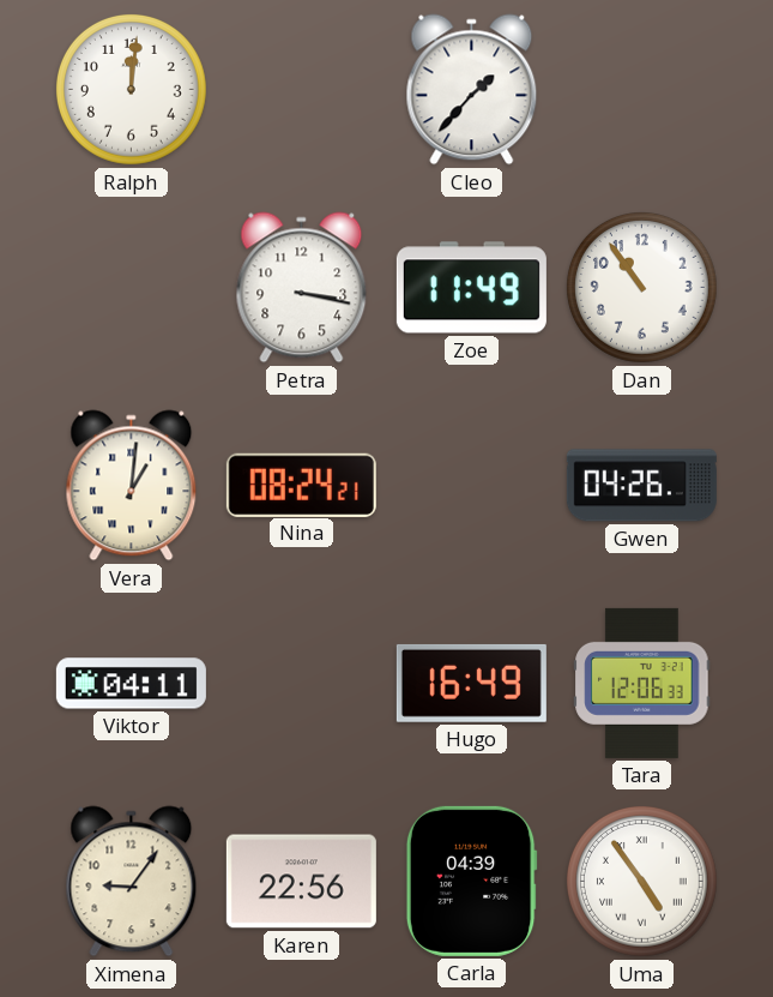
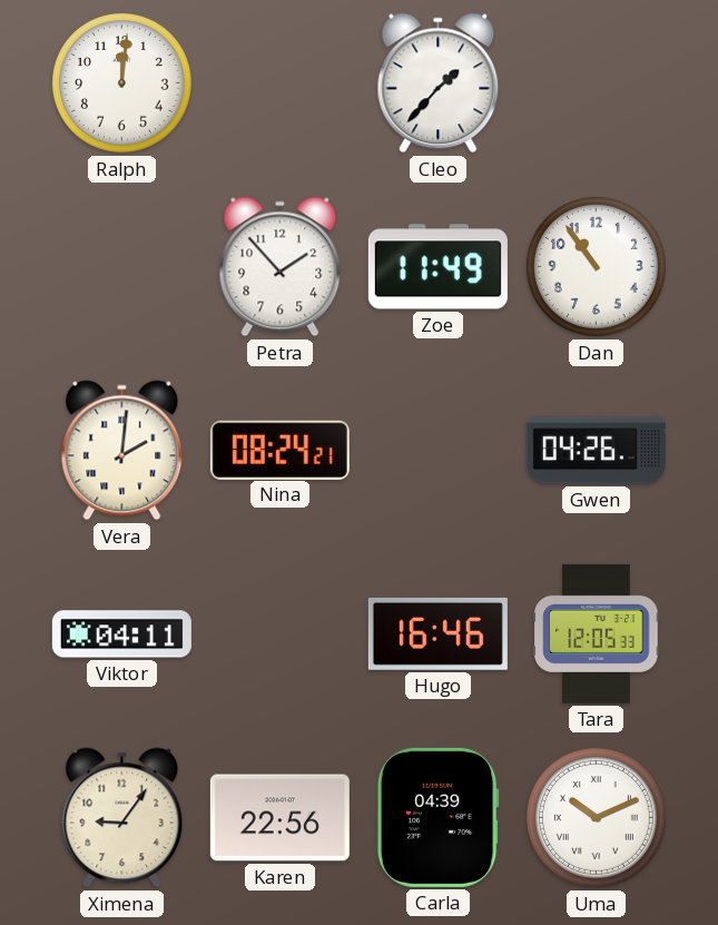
Petra: 3:17 -> 1:53
Vera: 1:01 -> 2:01
Hugo: 16:49 -> 16:46
Tara: 12:06 -> 12:05
Uma: 4:54 -> 10:11
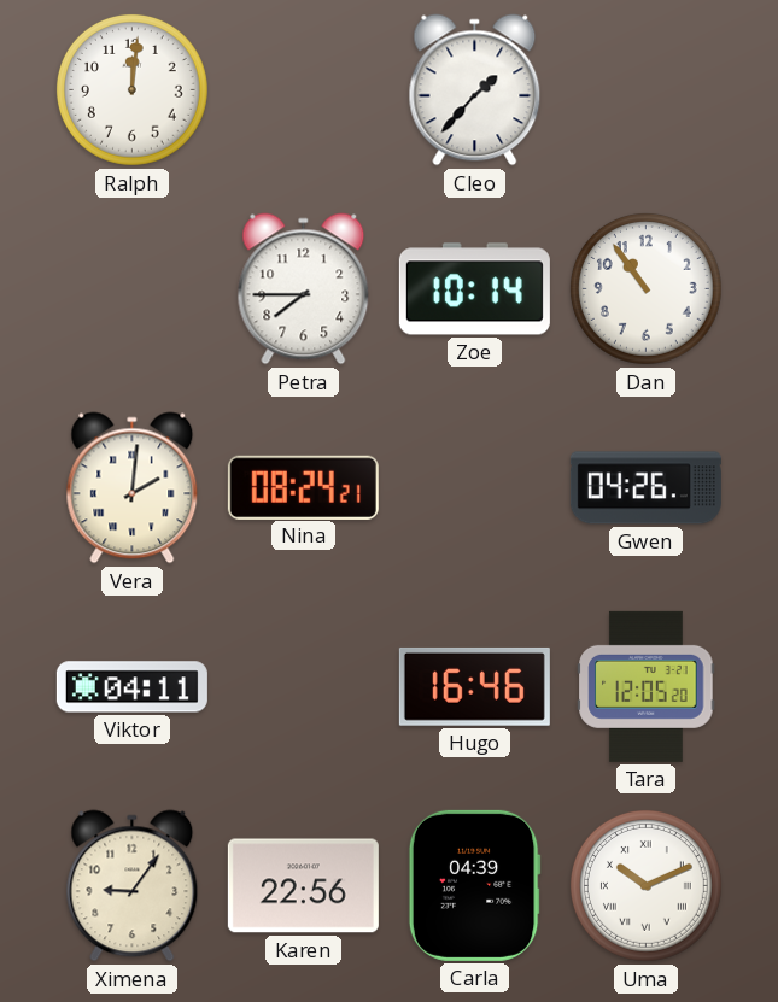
Petra: 1:53 -> 7:45
Zoe: 11:49 -> 10:14
Tara: 12:05:33 -> 12:05:20
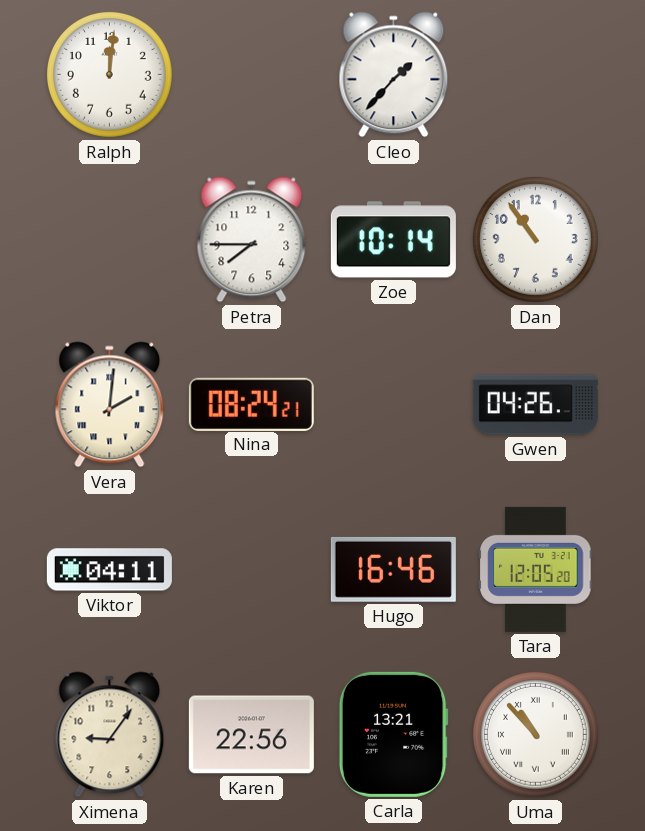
Carla: 04:39 -> 13:21
Uma: 10:11 -> 10:53
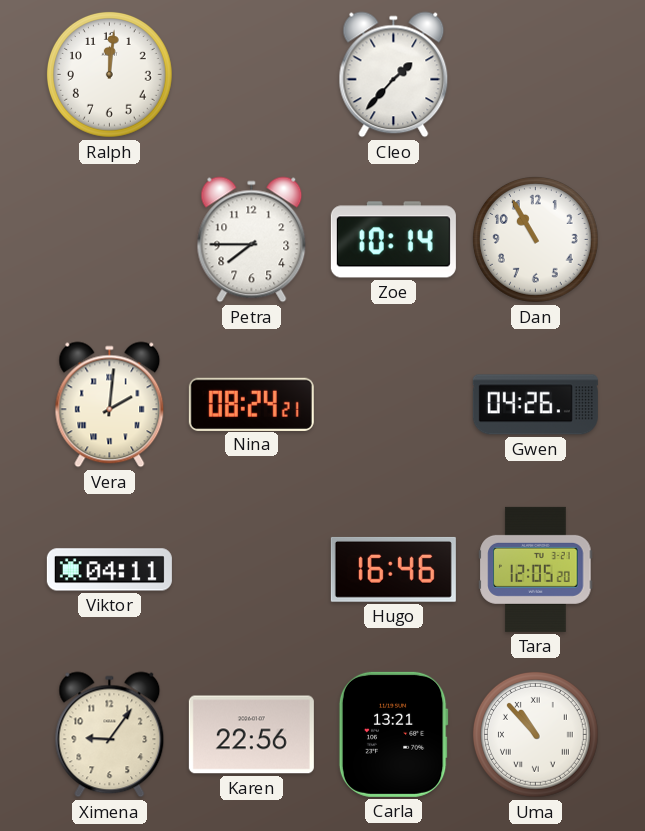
Dan: 10:54 -> 10:55
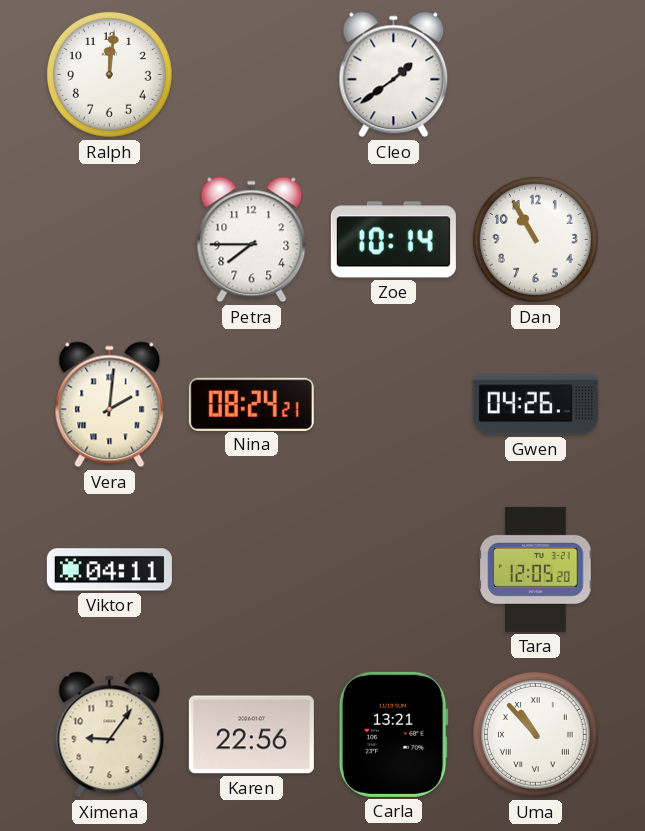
Cleo: 1:37 -> 1:39
Hugo: 16:46 -> none
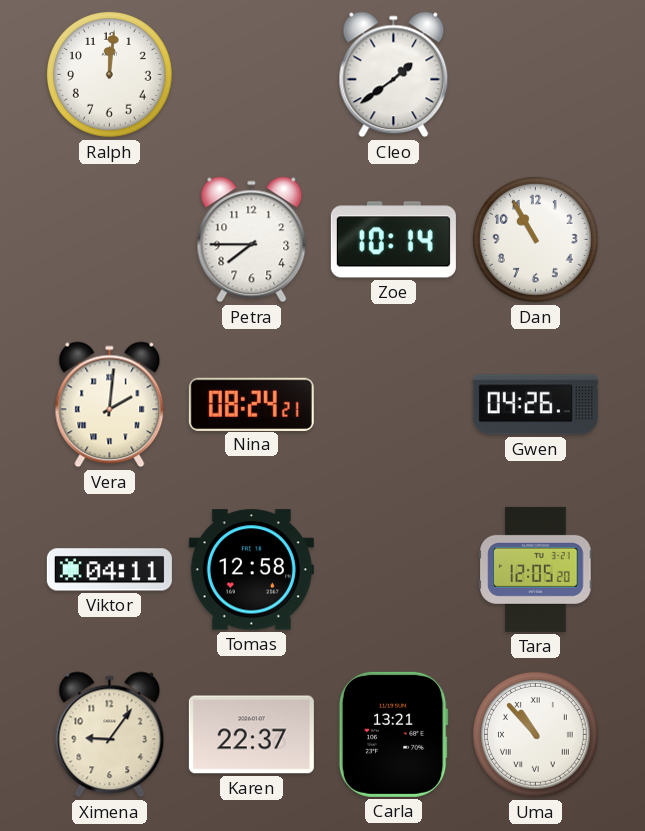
Tomas: none -> 12:58
Karen: 22:56 -> 22:37
